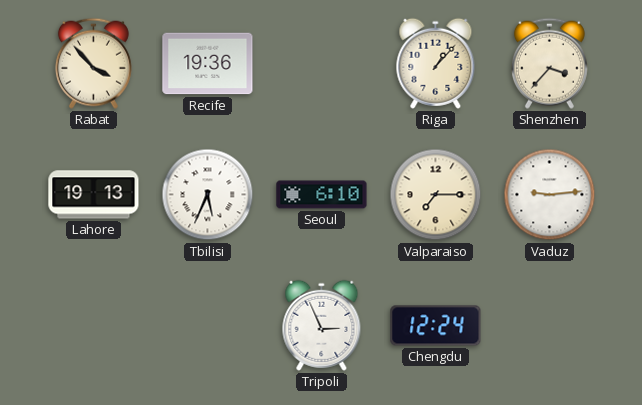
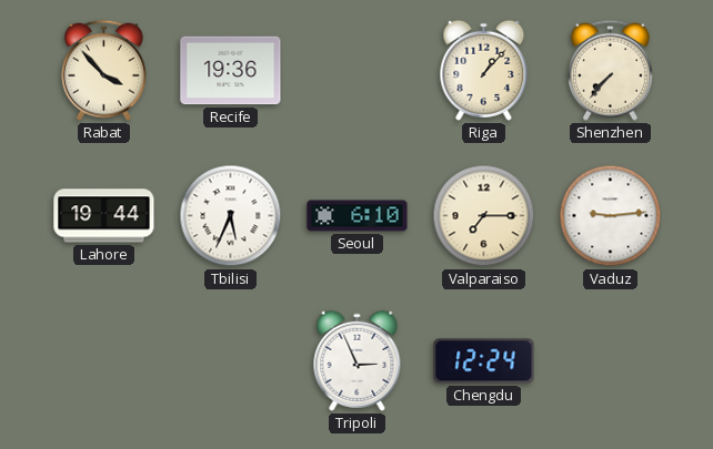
Shenzhen: 3:37 -> 7:37
Lahore: 19:13 -> 19:44
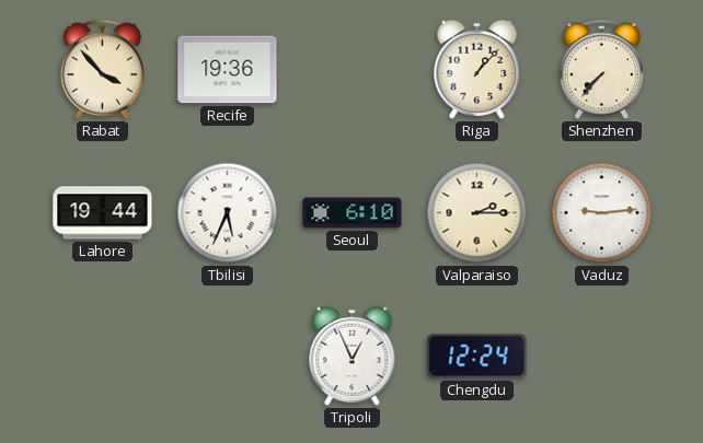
Valparaiso: 7:15 -> 2:15
Tripoli: 2:56 -> 12:56
